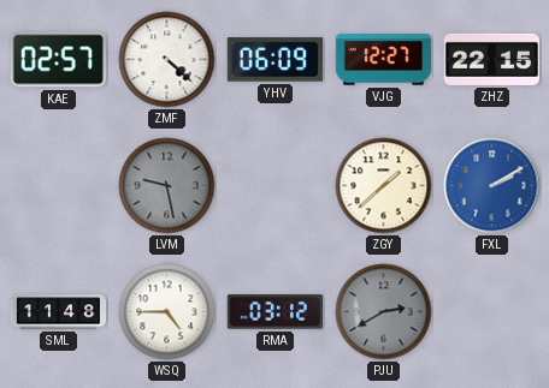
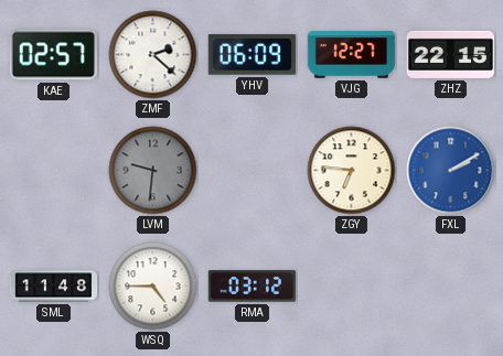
ZMF: 4:22 -> 2:22
LVM: 9:28 -> 9:31
ZGY: 1:38 -> 6:46
PJU: 2:40 -> none
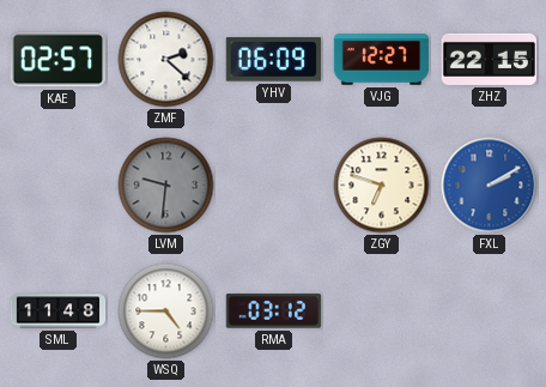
ZGY: 6:46 -> 6:48
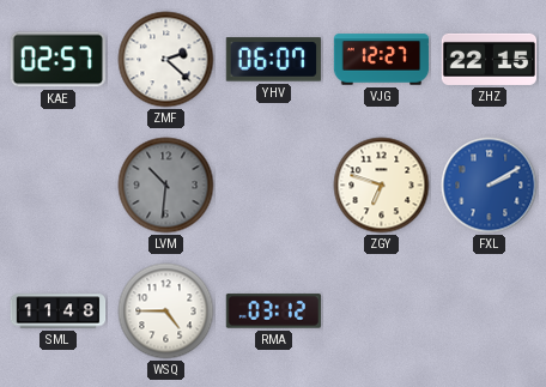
YHV: 06:09 -> 06:07
LVM: 9:31 -> 10:31
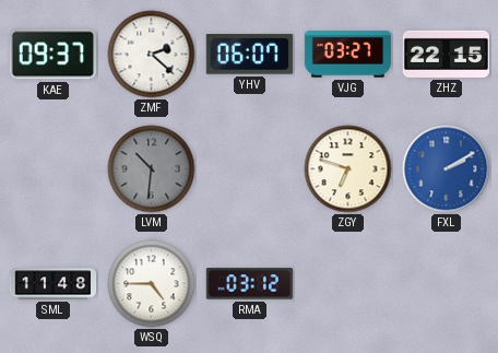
KAE: 02:57 -> 09:37
VJG: 12:27 -> 03:27
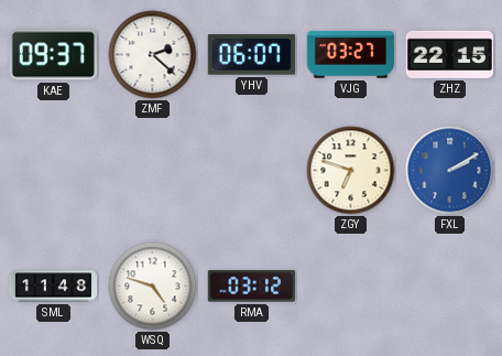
LVM: 10:31 -> none
WSQ: 4:45 -> 4:48
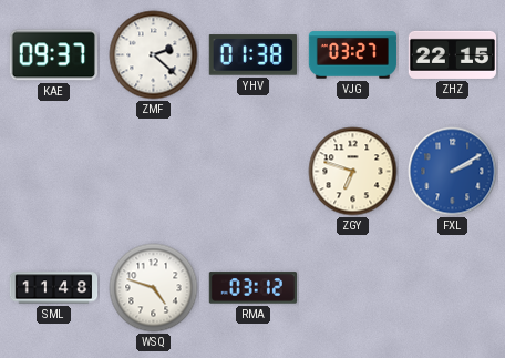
YHV: 06:07 -> 01:38
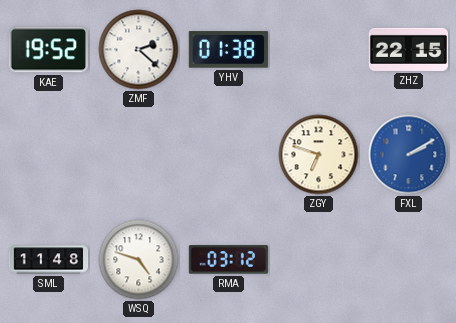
KAE: 09:37 -> 19:52
VJG: 03:27 -> none
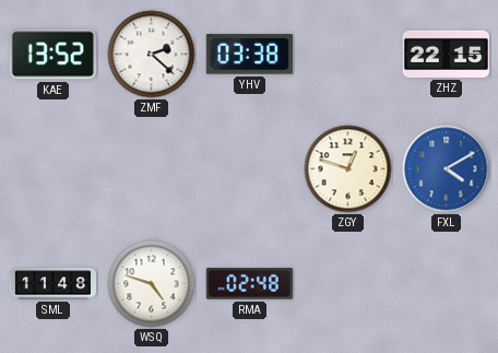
KAE: 19:52 -> 13:52
YHV: 01:38 -> 03:38
ZGY: 6:48 -> 12:48
FXL: 2:10 -> 4:10
RMA: 03:12 -> 02:48
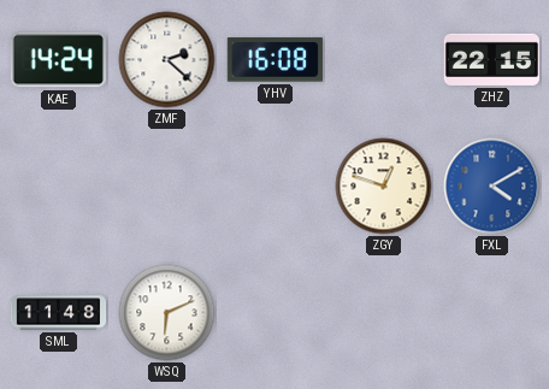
KAE: 13:52 -> 14:24
YHV: 03:38 -> 16:08
WSQ: 4:48 -> 6:11
RMA: 02:48 -> none
